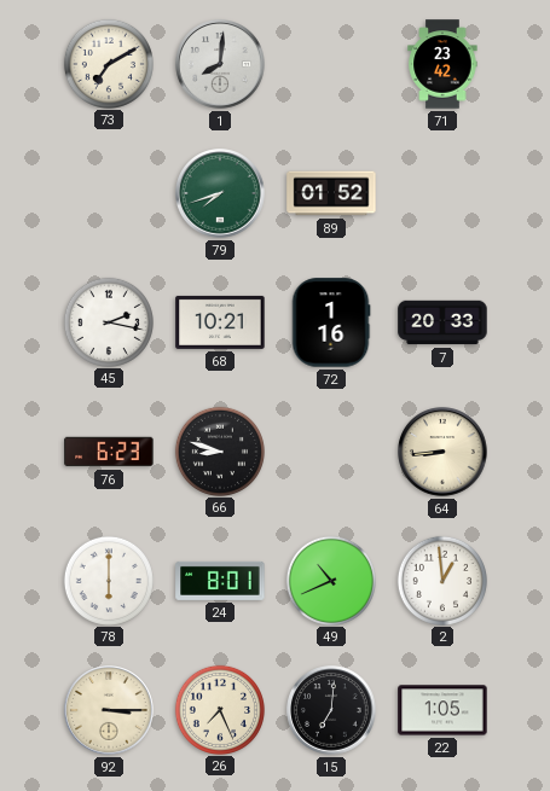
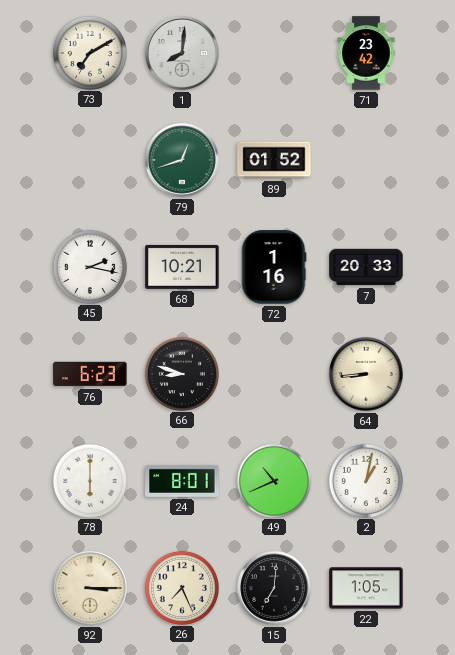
79: 7:42 -> 12:42
2: 12:59 -> 1:02
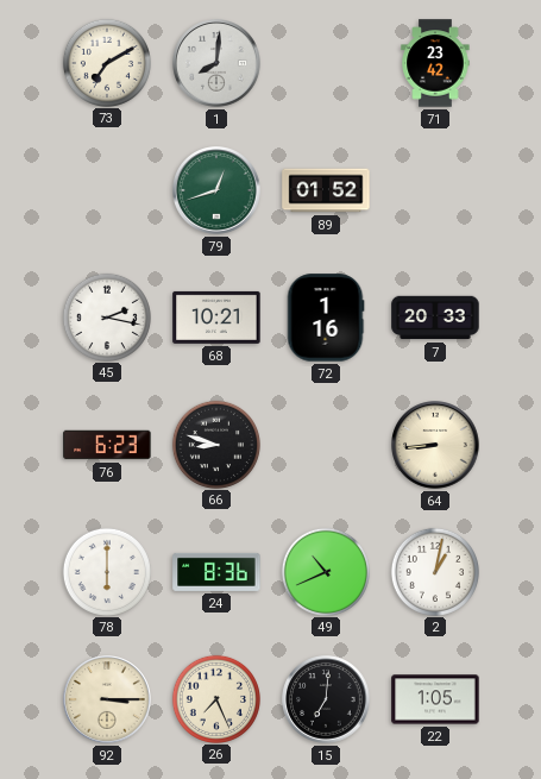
24: 8:01 -> 8:36
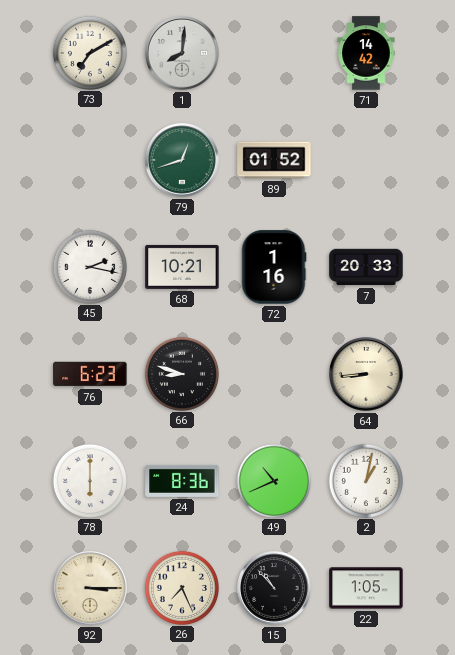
71: 23:42 -> 14:42
15: 7:01 -> 10:53
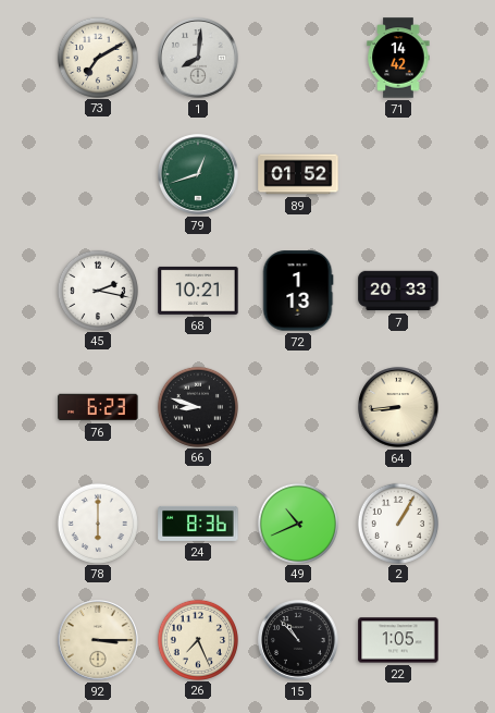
72: 1:16 -> 1:13
2: 1:02 -> 1:05
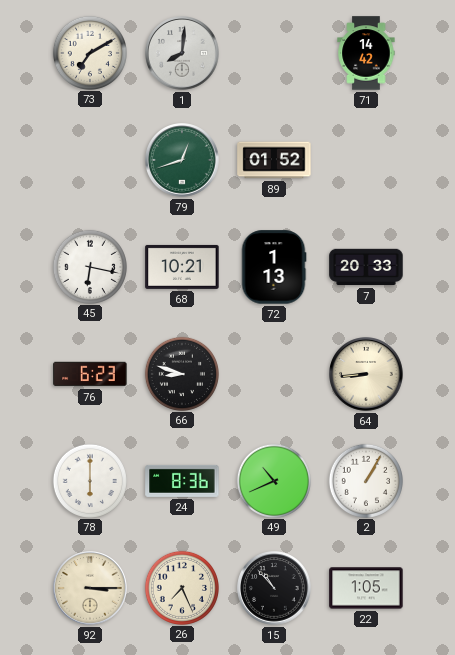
45: 2:17 -> 6:17
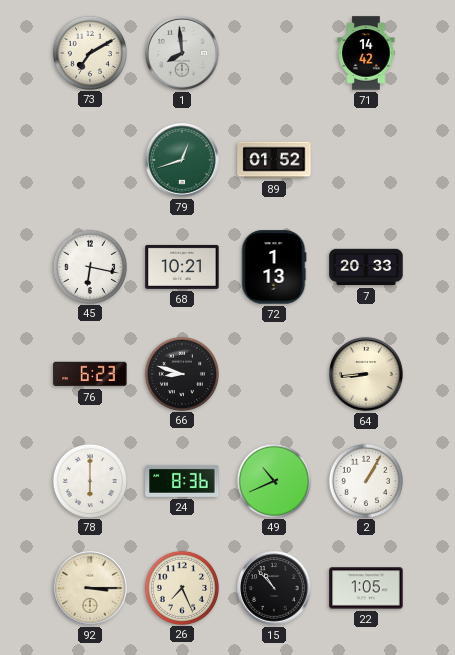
1: 8:01 -> 7:59
